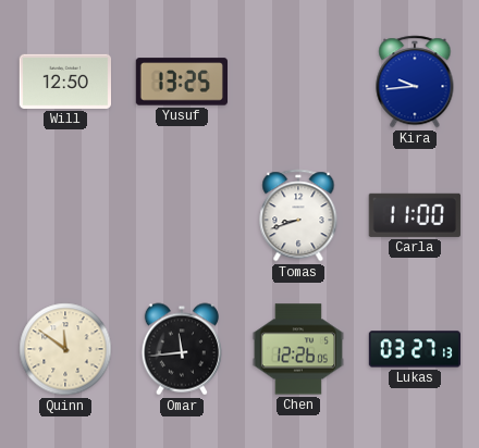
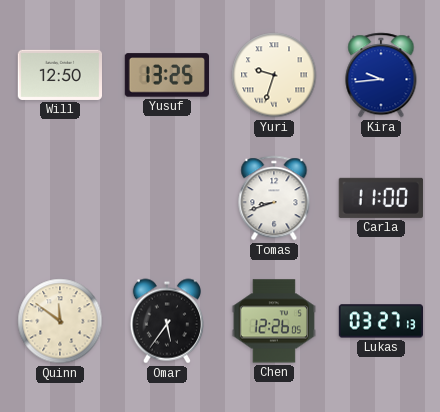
Yuri: none -> 9:33
Omar: 11:44 -> 5:36
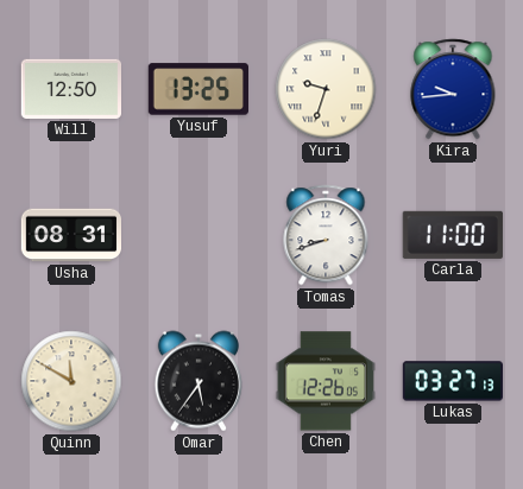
Usha: none -> 08:31
Quinn: 11:51 -> 11:50
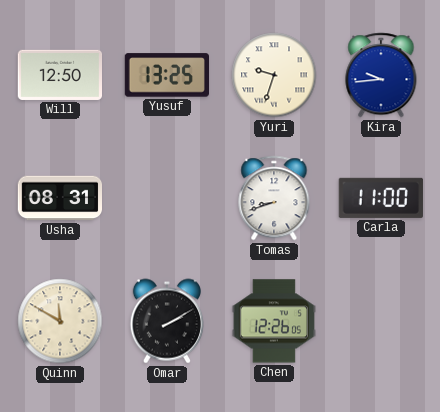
Omar: 5:36 -> 2:10
Lukas: 03:27 -> none
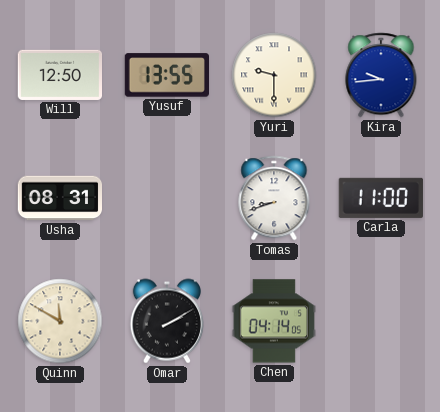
Yusuf: 13:25 -> 13:55
Yuri: 9:33 -> 9:30
Chen: 12:26 -> 04:14
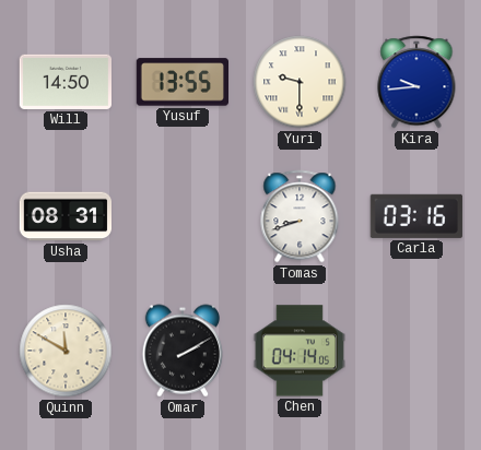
Will: 12:50 -> 14:50
Carla: 11:00 -> 03:16
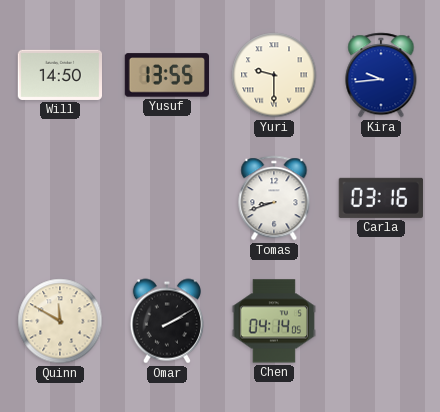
Usha: 08:31 -> none
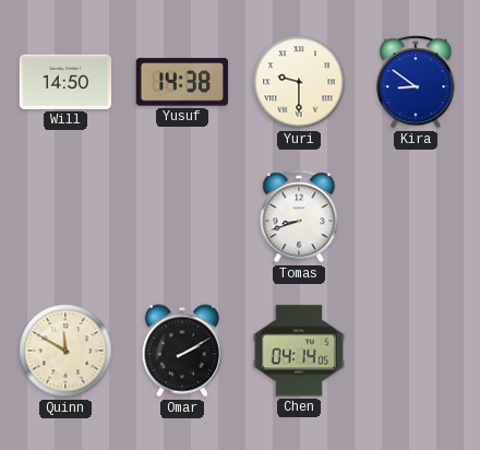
Yusuf: 13:55 -> 14:38
Kira: 9:44 -> 8:51
Carla: 03:16 -> none
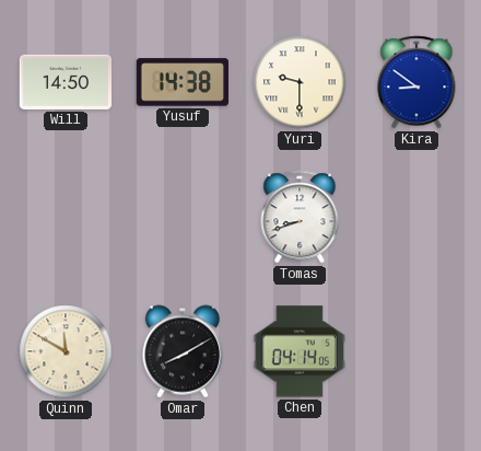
Omar: 2:10 -> 8:10
